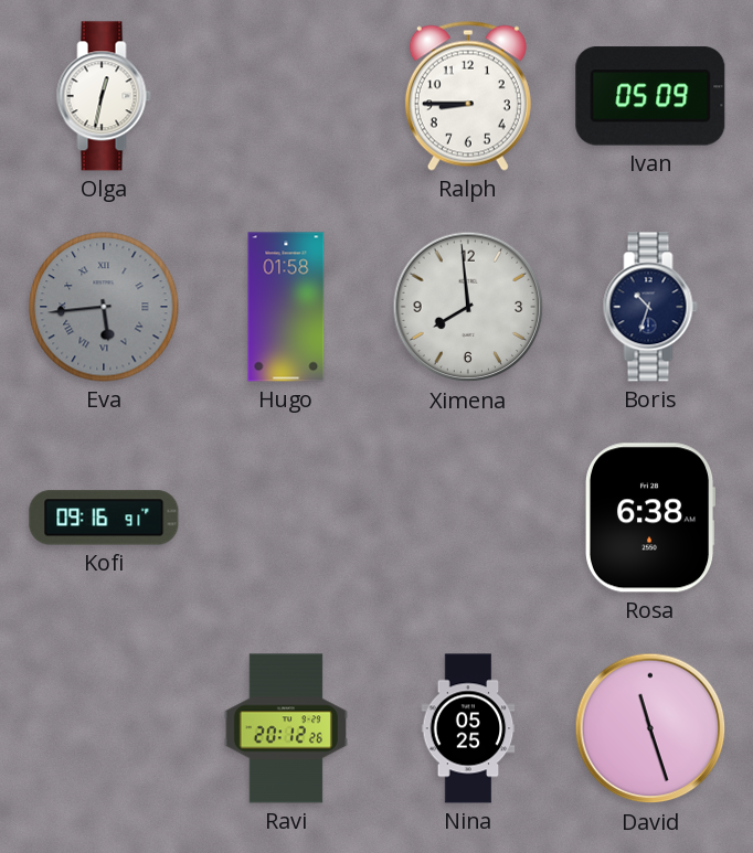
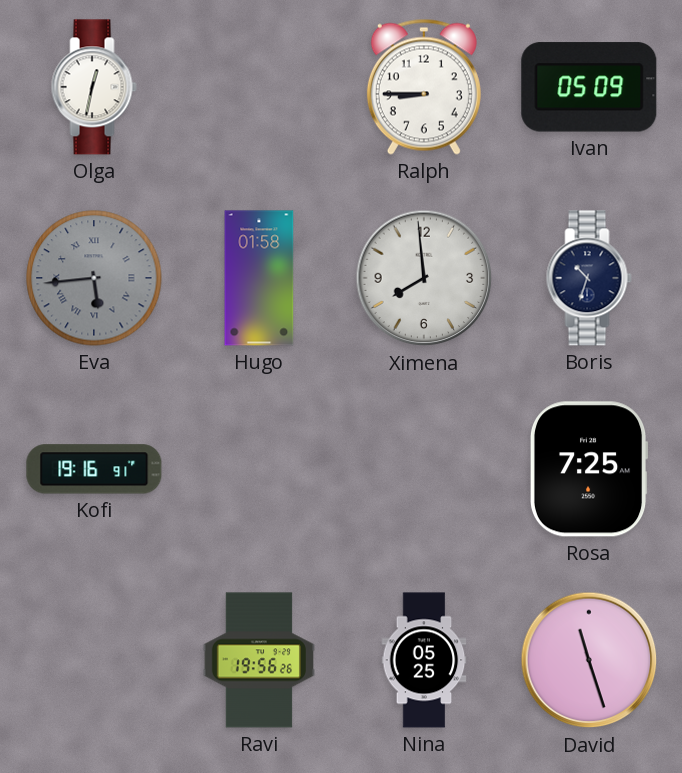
Kofi: 09:16 -> 19:16
Rosa: 6:38 -> 7:25
Ravi: 20:12 -> 19:56
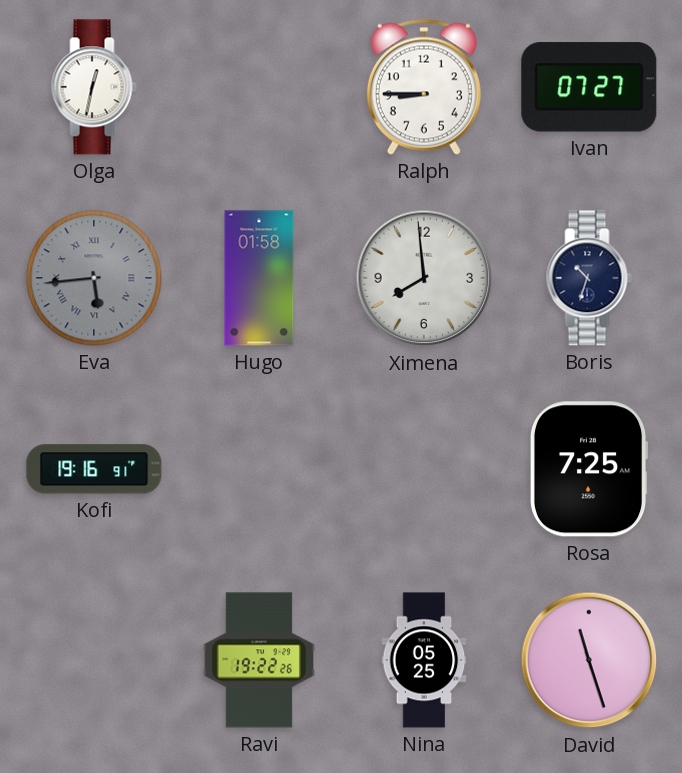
Ivan: 05:09 -> 07:27
Ravi: 19:56 -> 19:22
